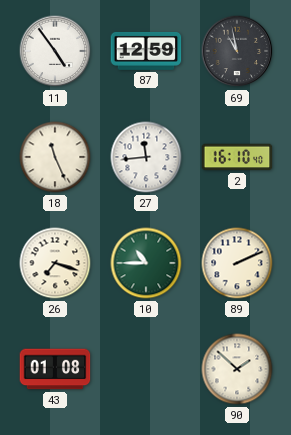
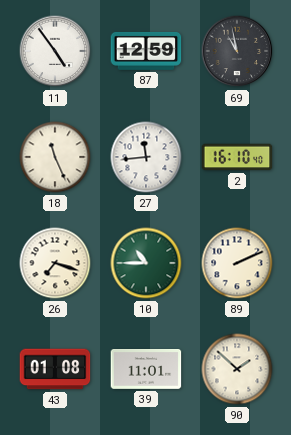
39: none -> 11:01
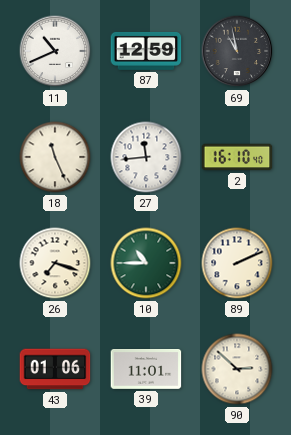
11: 4:54 -> 10:41
43: 01:08 -> 01:06
90: 1:52 -> 2:52
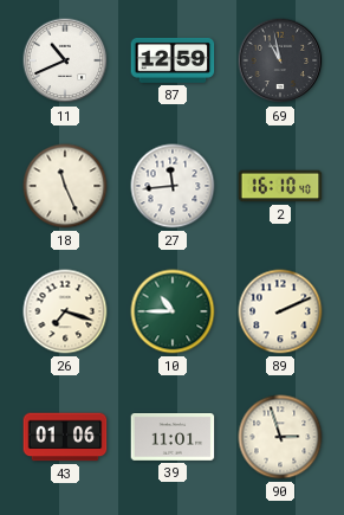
90: 2:52 -> 2:57
